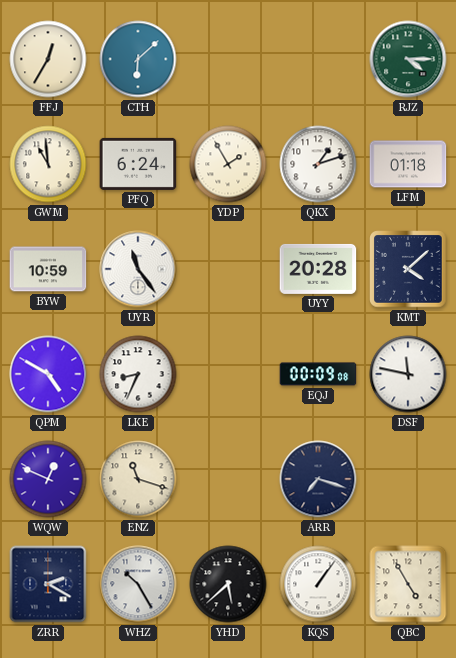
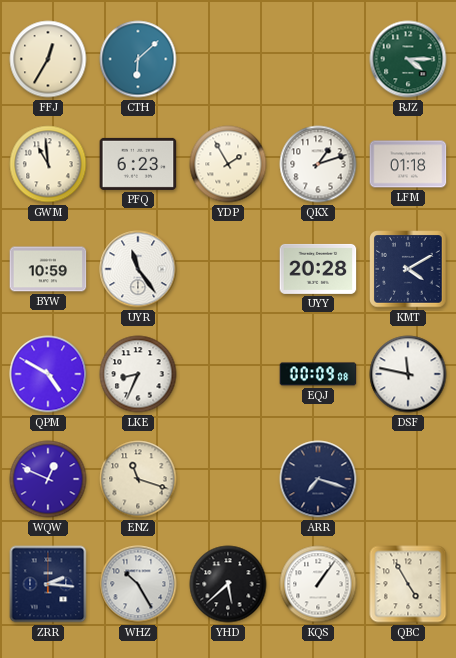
PFQ: 6:24 -> 6:23
KMT: 4:08 -> 4:10
ZRR: 2:20 -> 2:16
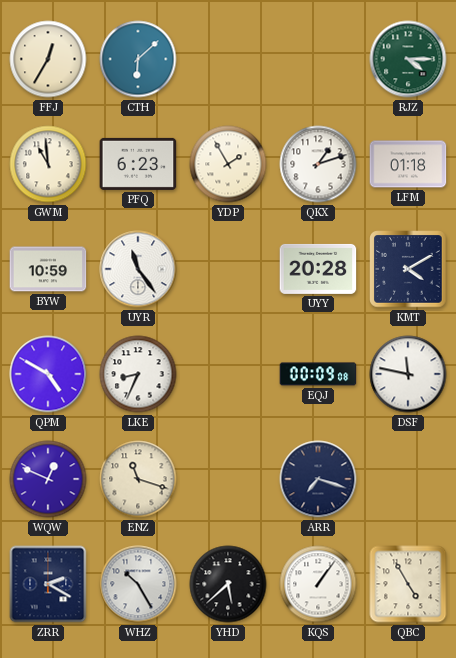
ZRR: 2:16 -> 2:20
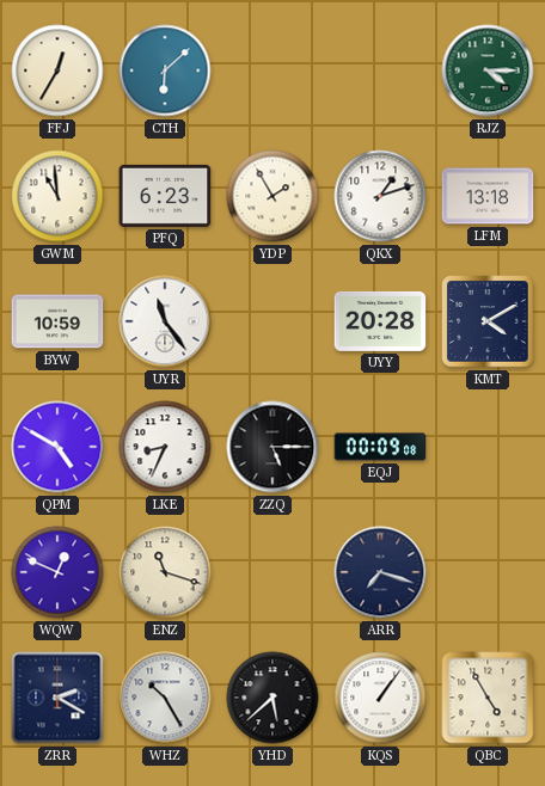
LFM: 01:18 -> 13:18
ZZQ: none -> 5:15
DSF: 11:47 -> none
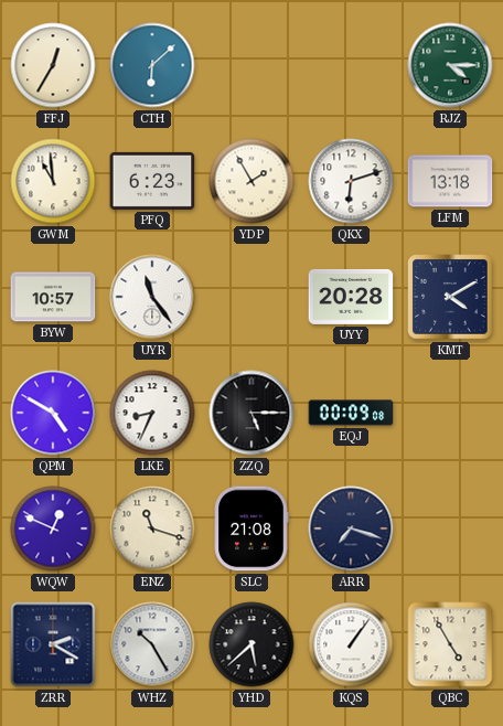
QKX: 1:12 -> 6:12
BYW: 10:59 -> 10:57
SLC: none -> 21:08
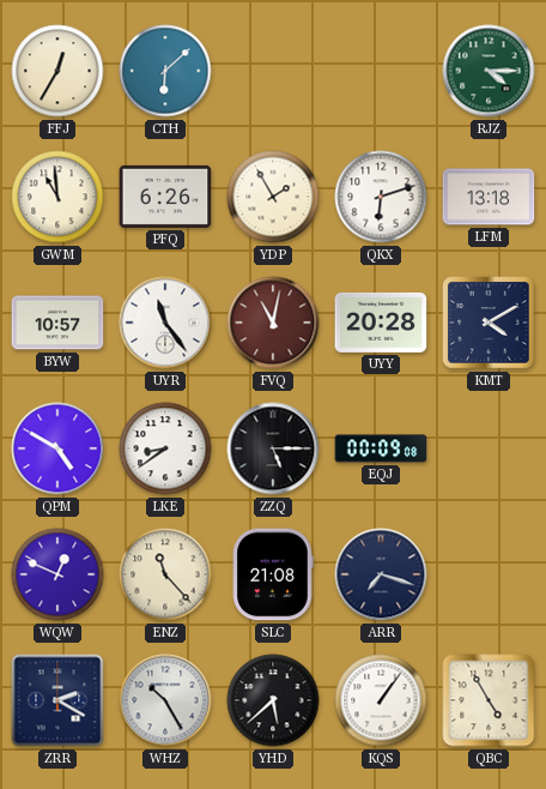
PFQ: 6:23 -> 6:26
FVQ: none -> 11:02
LKE: 8:34 -> 8:39
ENZ: 11:18 -> 11:23
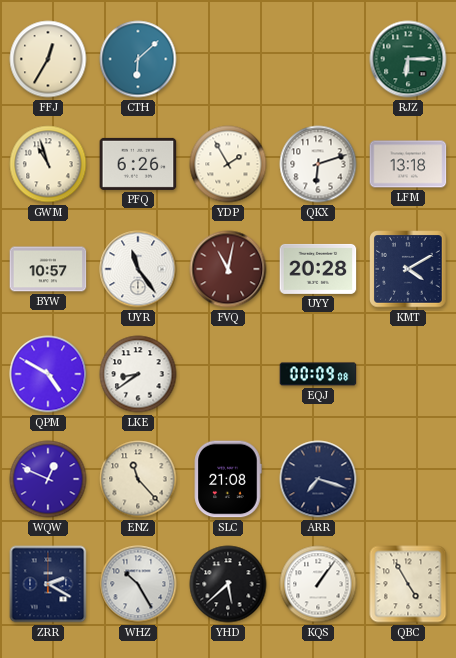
RJZ: 4:15 -> 6:15
GWM: 10:59 -> 10:57
ZZQ: 5:15 -> none
